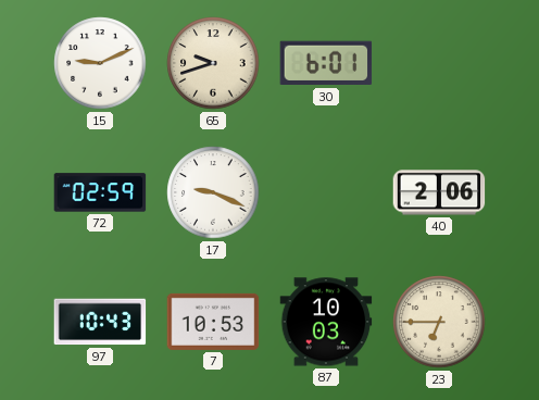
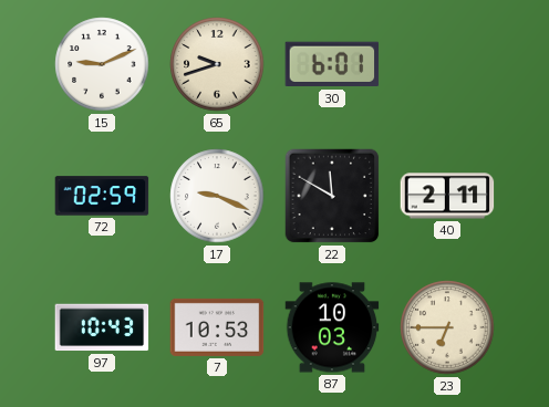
22: none -> 11:50
40: 2:06 -> 2:11
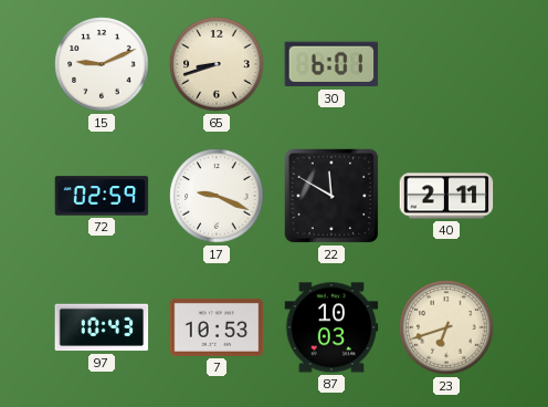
65: 9:42 -> 8:42
23: 6:45 -> 6:42
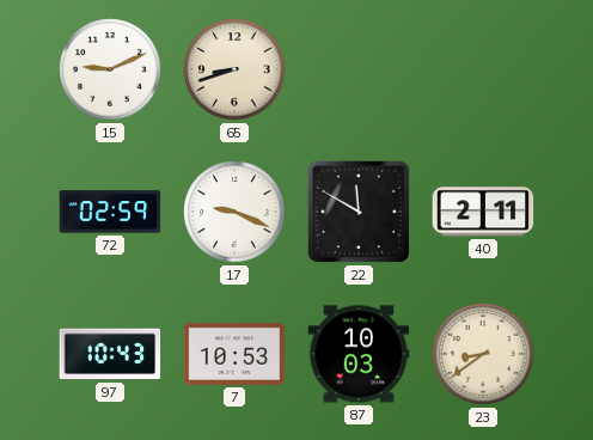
30: 6:01 -> none
23: 6:42 -> 8:39
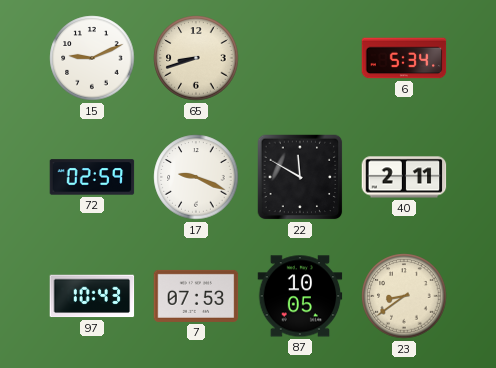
6: none -> 5:34
7: 10:53 -> 07:53
87: 10:03 -> 10:05
